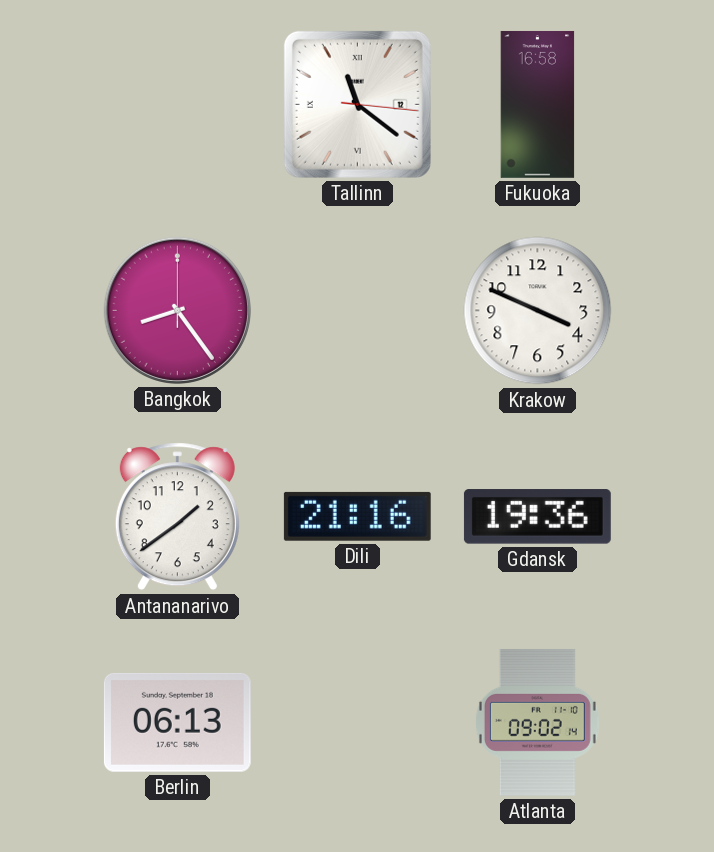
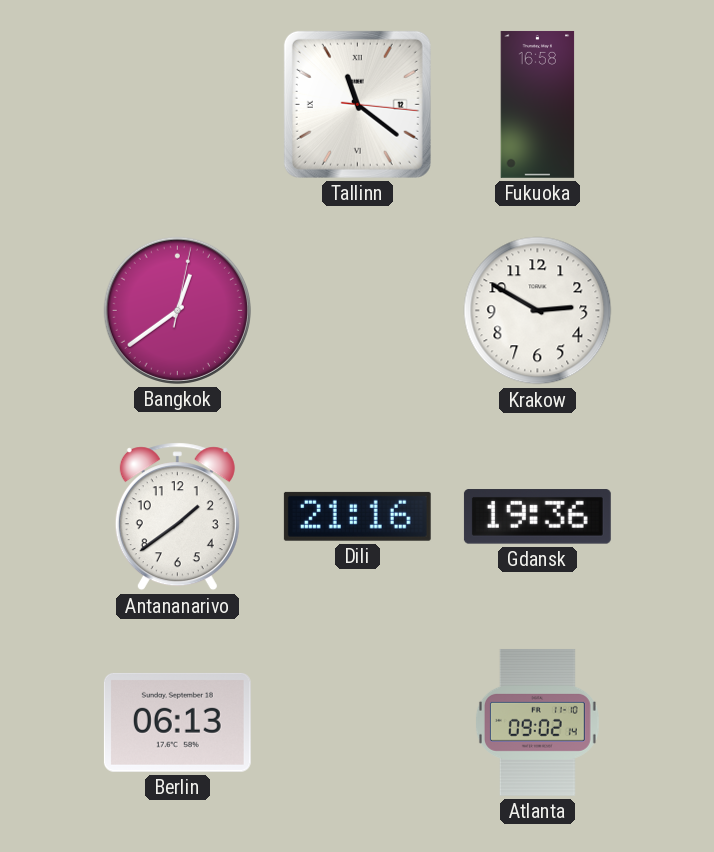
Bangkok: 8:24 -> 12:39
Krakow: 3:49 -> 2:50
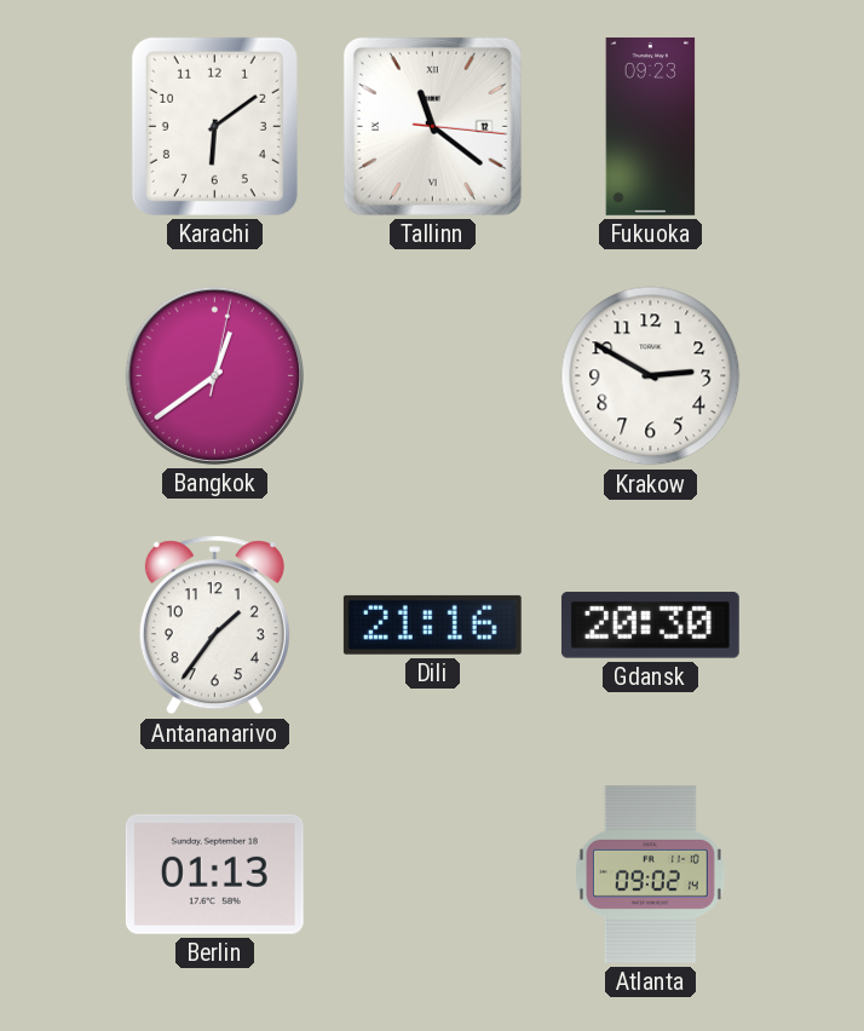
Karachi: none -> 6:09
Fukuoka: 16:58 -> 09:23
Antananarivo: 1:39 -> 1:36
Gdansk: 19:36 -> 20:30
Berlin: 06:13 -> 01:13
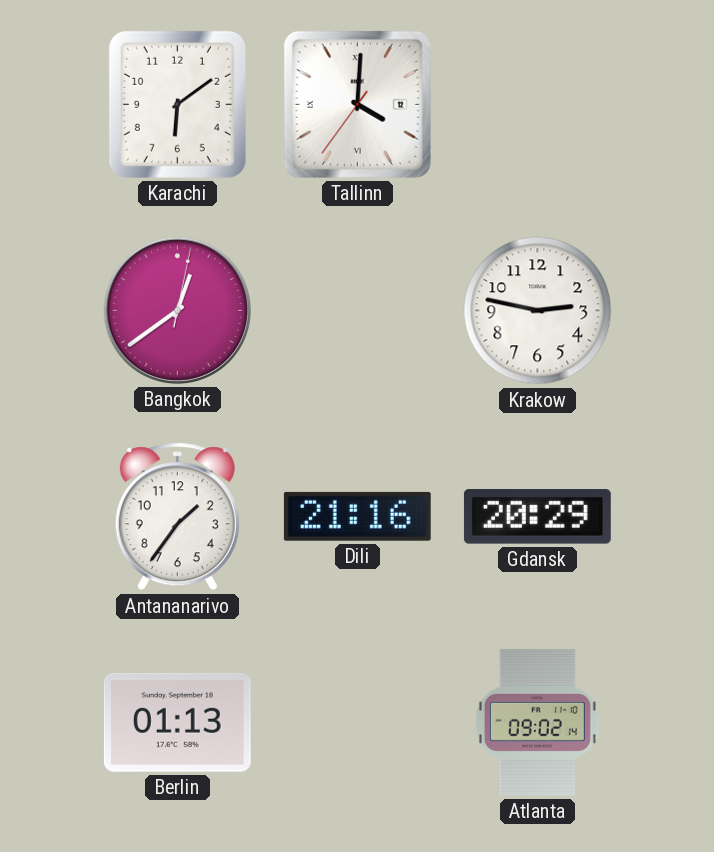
Tallinn: 11:21 -> 4:00
Fukuoka: 09:23 -> none
Krakow: 2:50 -> 2:47
Gdansk: 20:30 -> 20:29
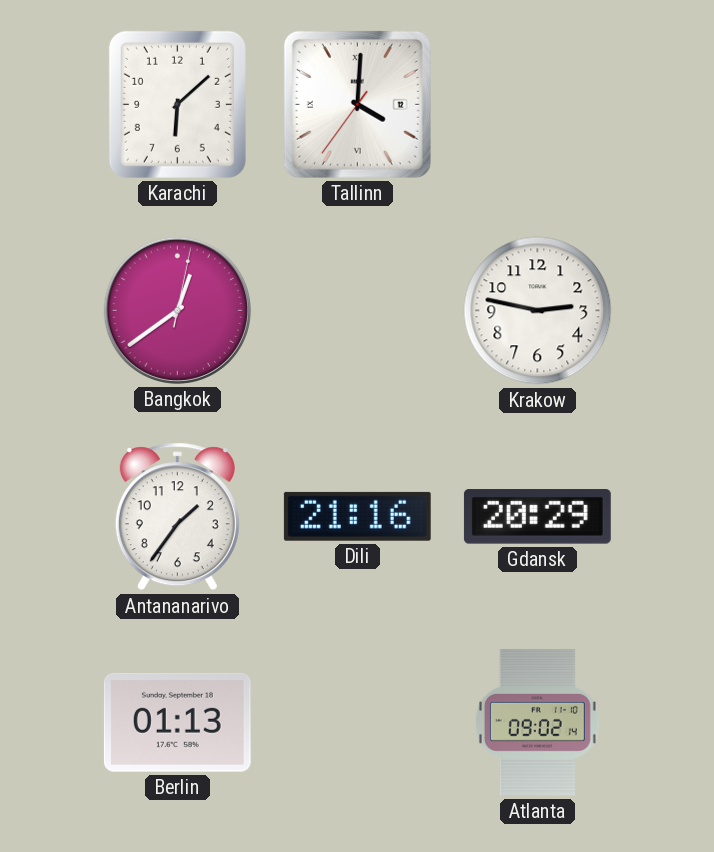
Karachi: 6:09 -> 6:08
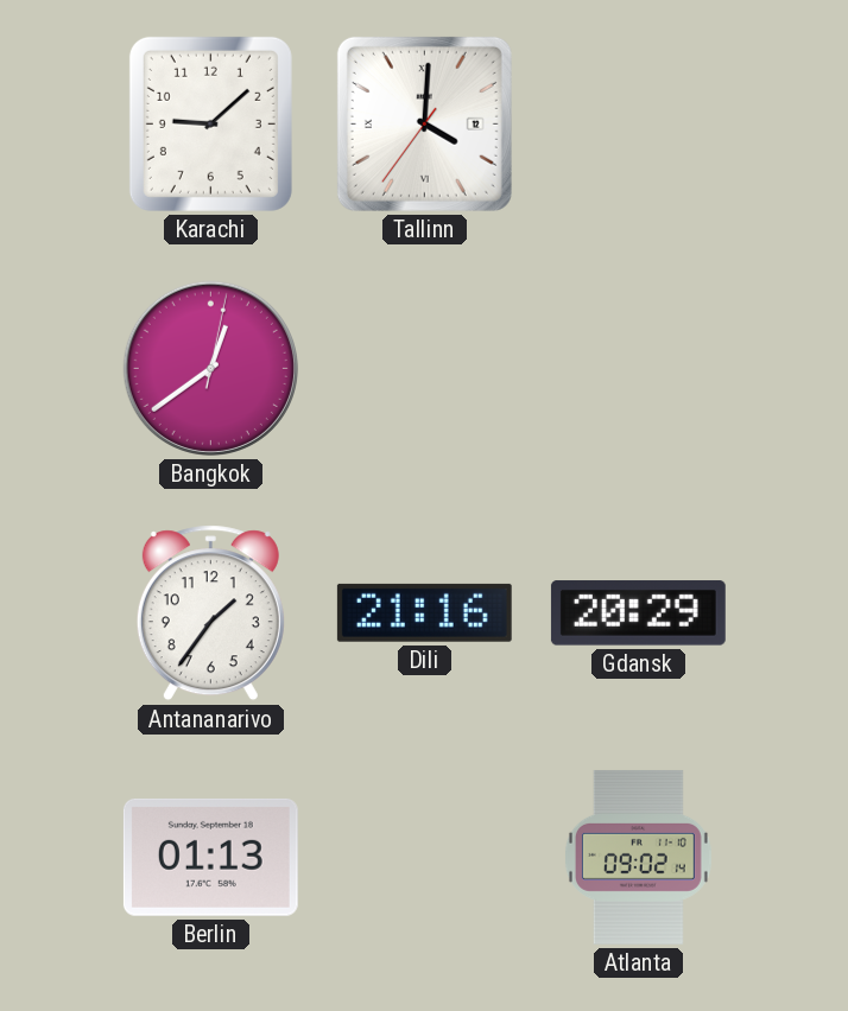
Karachi: 6:08 -> 9:08
Krakow: 2:47 -> none
